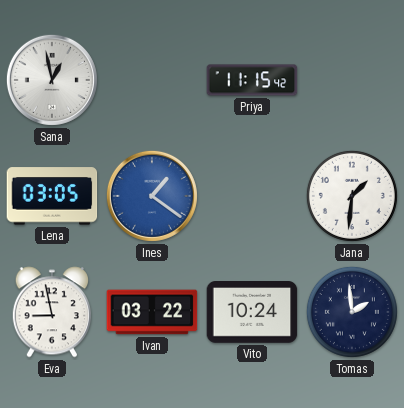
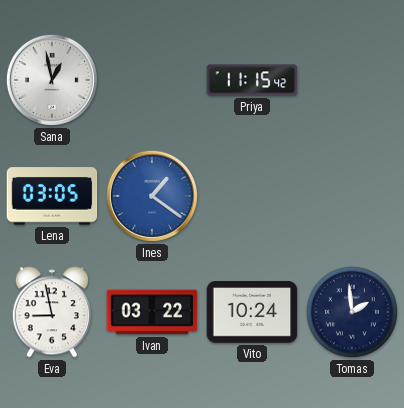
Jana: 1:31 -> none
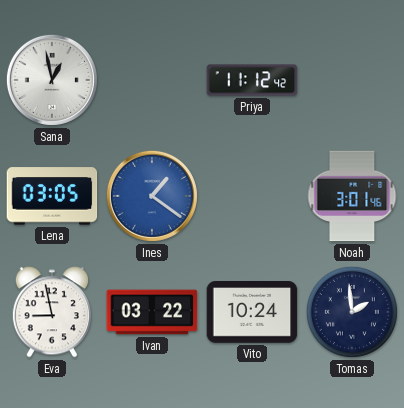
Priya: 11:15 -> 11:12
Noah: none -> 3:01
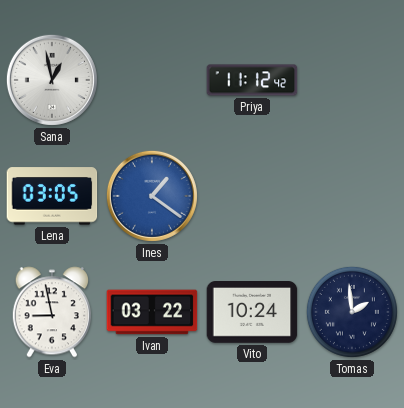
Noah: 3:01 -> none
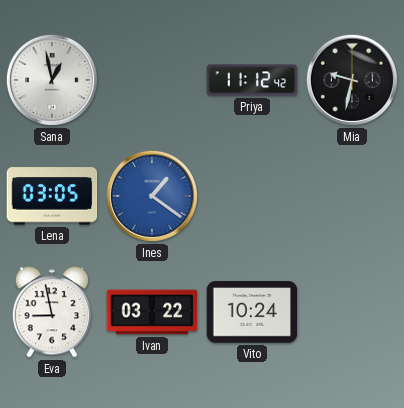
Mia: none -> 9:32
Tomas: 1:59 -> none
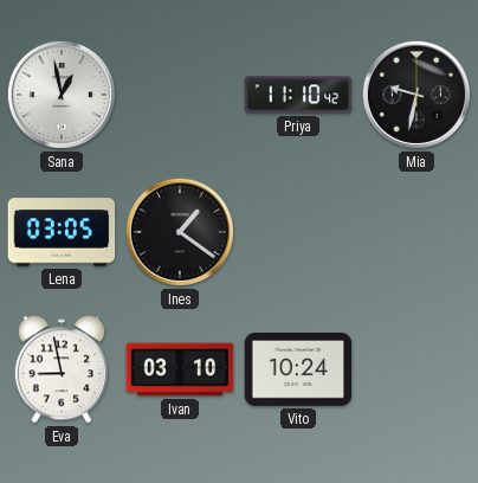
Priya: 11:12 -> 11:10
Ines dial: blue -> black
Ivan: 03:22 -> 03:10
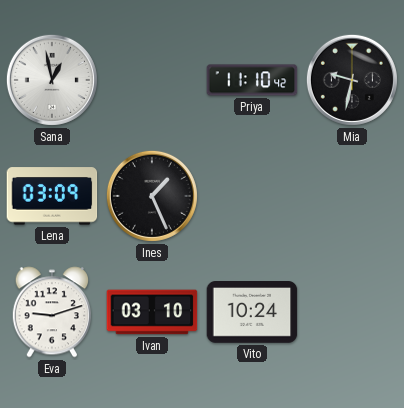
Lena: 03:05 -> 03:09
Ines: 1:21 -> 1:26
Eva: 8:58 -> 9:12
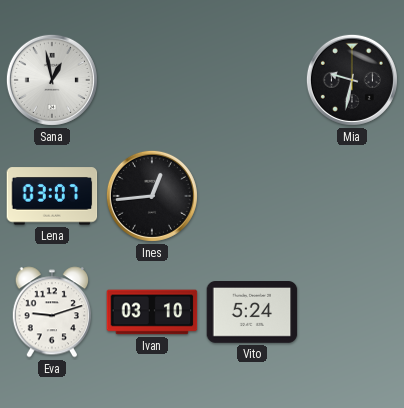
Priya: 11:10 -> none
Lena: 03:09 -> 03:07
Ines: 1:26 -> 12:44
Vito: 10:24 -> 5:24
